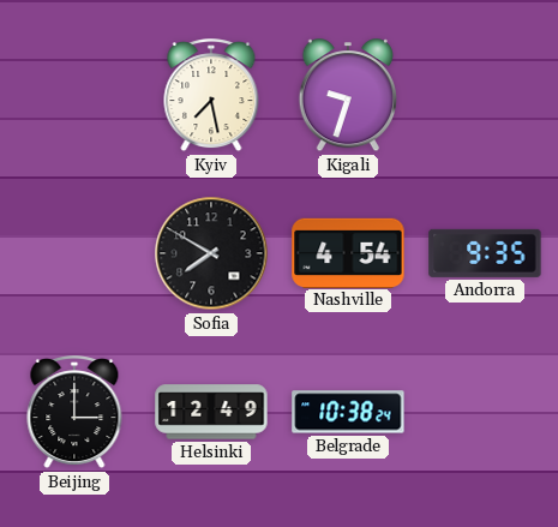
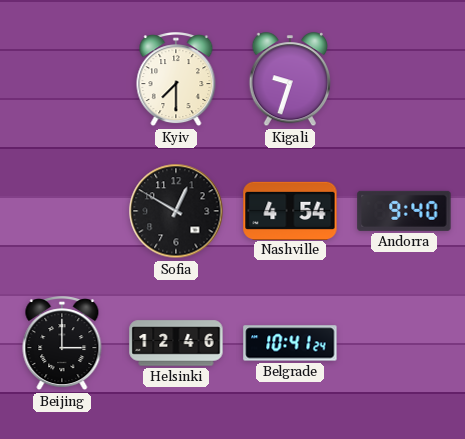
Kyiv: 7:28 -> 7:30
Sofia: 7:50 -> 12:50
Andorra: 9:35 -> 9:40
Helsinki: 12:49 -> 12:46
Belgrade: 10:38 -> 10:41
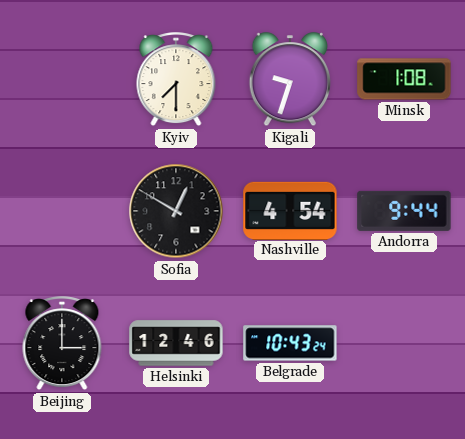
Minsk: none -> 1:08
Andorra: 9:40 -> 9:44
Belgrade: 10:41 -> 10:43
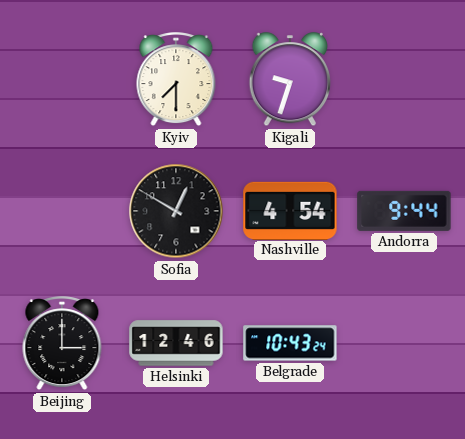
Minsk: 1:08 -> none
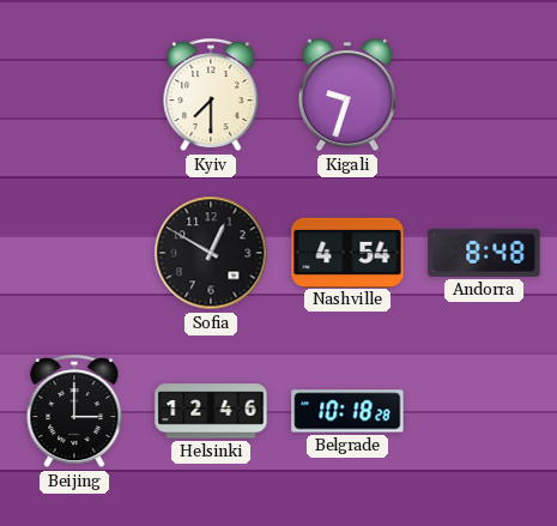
Andorra: 9:44 -> 8:48
Belgrade: 10:43 -> 10:18
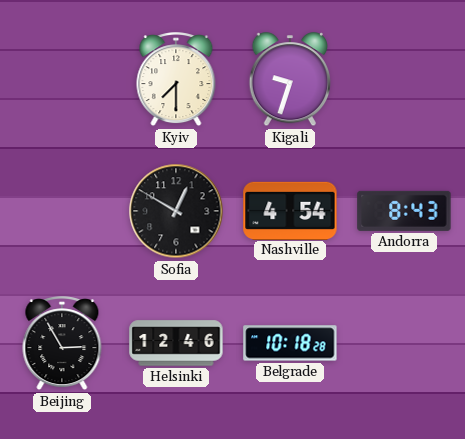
Andorra: 8:48 -> 8:43
Beijing: 3:00 -> 2:55
